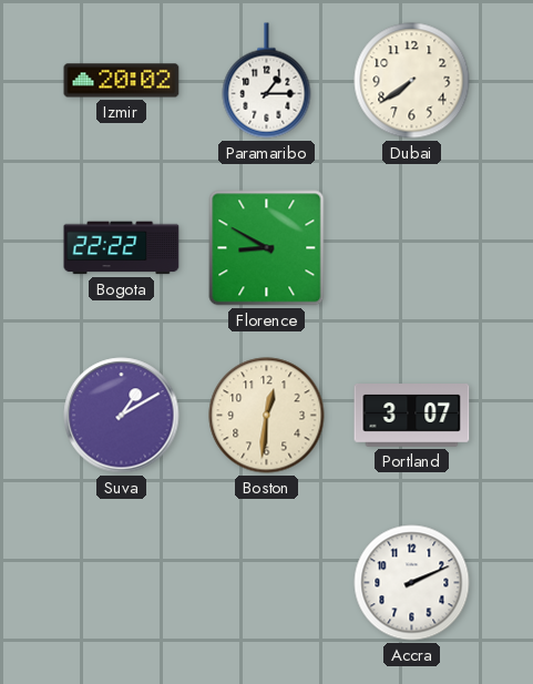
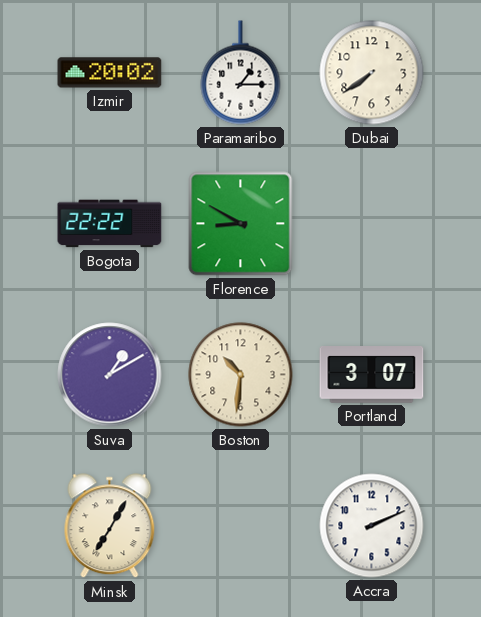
Boston: 12:31 -> 10:31
Minsk: none -> 7:05
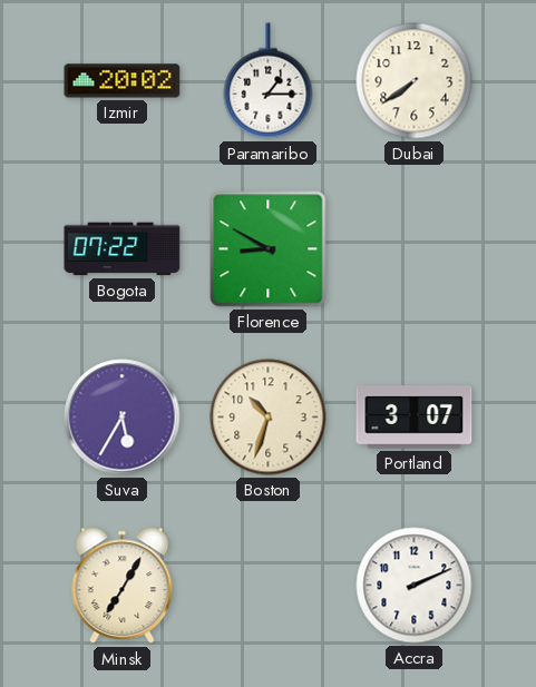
Bogota: 22:22 -> 07:22
Suva: 1:10 -> 5:35
Boston: 10:31 -> 10:33
